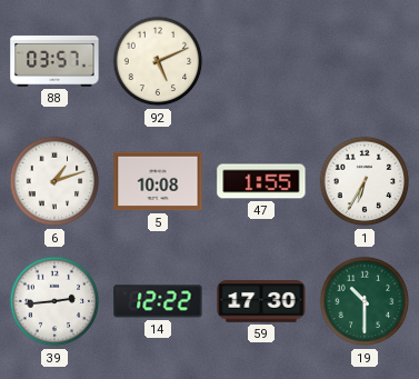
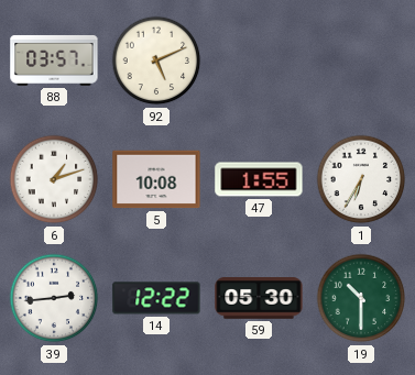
59: 17:30 -> 05:30
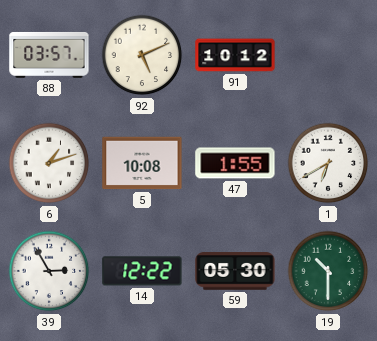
91: none -> 10:12
1: 6:35 -> 6:40
39: 2:44 -> 2:55
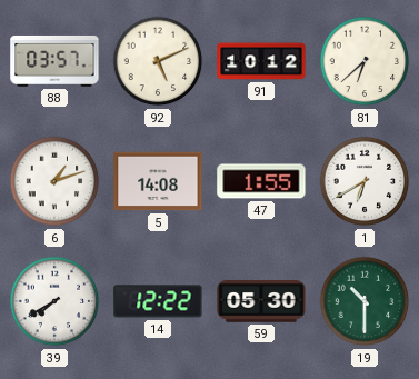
81: none -> 6:38
5: 10:08 -> 14:08
39: 2:55 -> 7:40
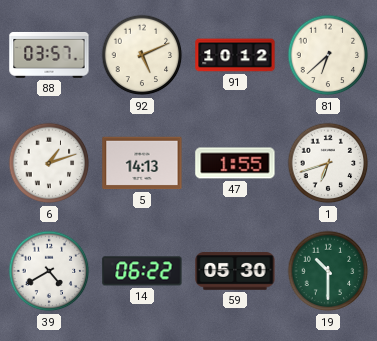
5: 14:08 -> 14:13
1: 6:40 -> 6:42
39: 7:40 -> 4:40
14: 12:22 -> 06:22
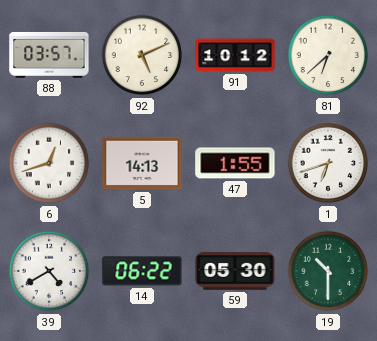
6: 1:12 -> 12:42
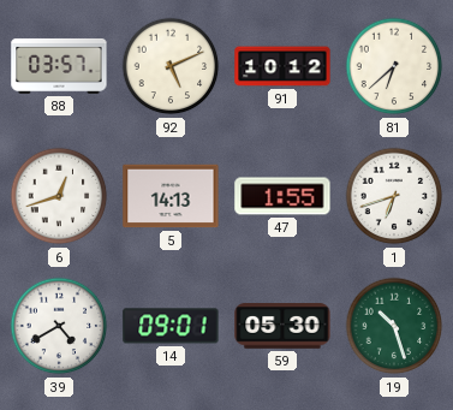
14: 06:22 -> 09:01
19: 10:30 -> 10:27
